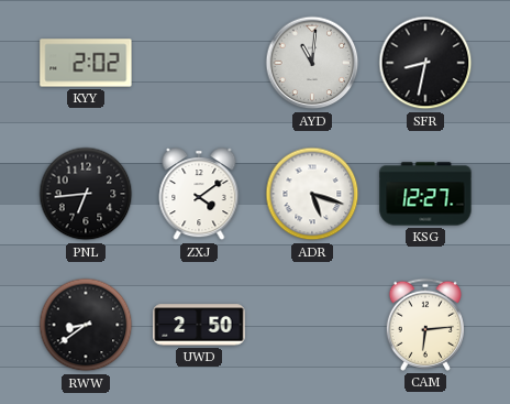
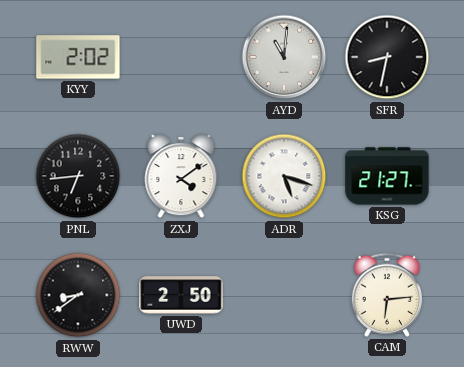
KSG: 12:27 -> 21:27
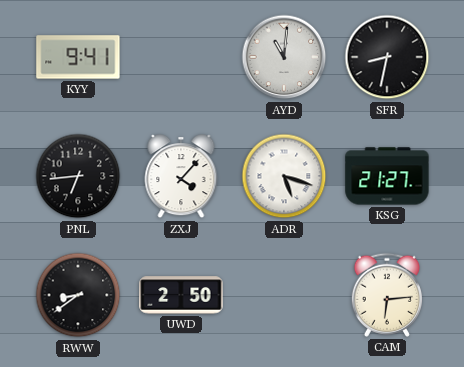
KYY: 2:02 -> 9:41
ZXJ: 4:09 -> 4:07
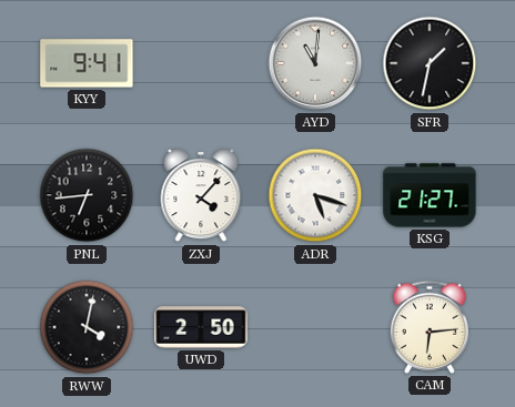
SFR: 8:32 -> 1:32
RWW: 8:39 -> 4:02
